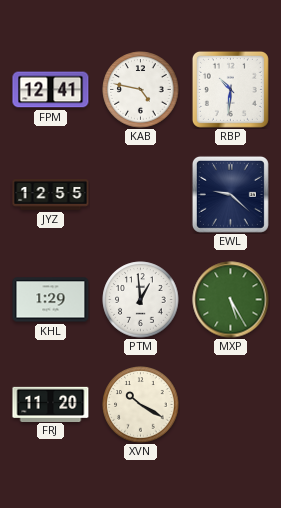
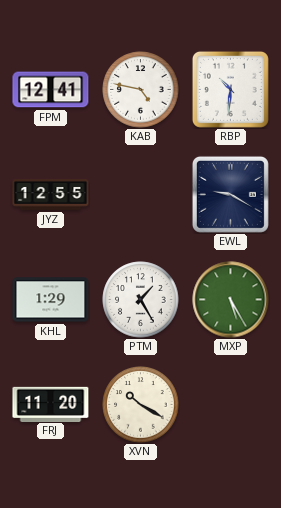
EWL: 9:22 -> 9:20
PTM: 12:59 -> 1:25
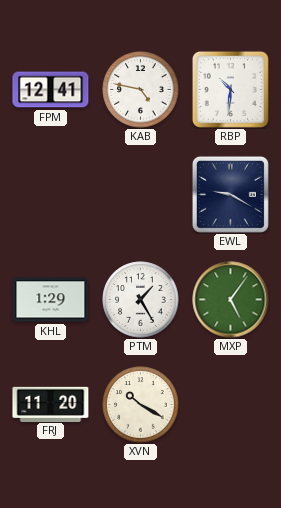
JYZ: 12:55 -> none
MXP: 5:25 -> 5:06
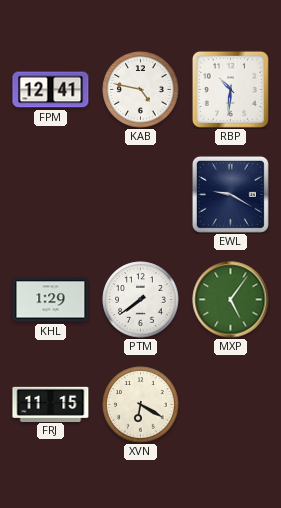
PTM: 1:25 -> 7:39
FRJ: 11:20 -> 11:15
XVN: 10:20 -> 6:20
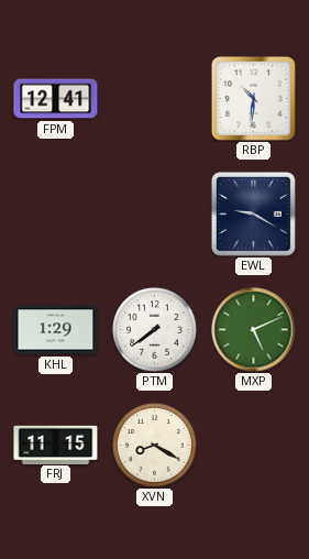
KAB: 4:47 -> none
MXP: 5:06 -> 5:11
XVN: 6:20 -> 8:20
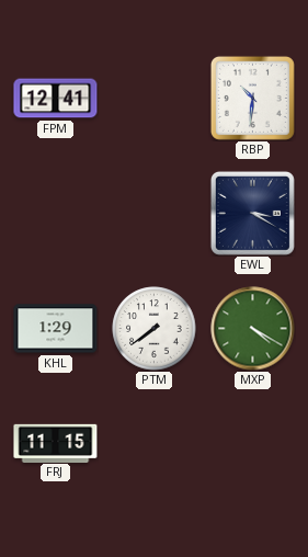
EWL: 9:20 -> 3:20
MXP: 5:11 -> 4:20
XVN: 8:20 -> none
